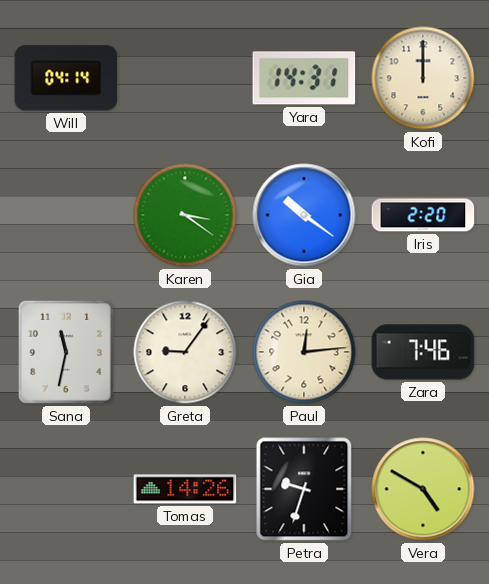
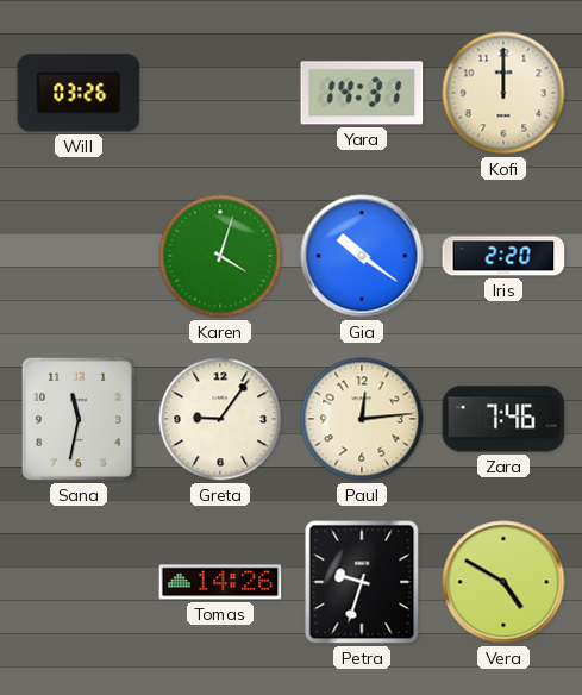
Will: 04:14 -> 03:26
Karen: 3:21 -> 4:03
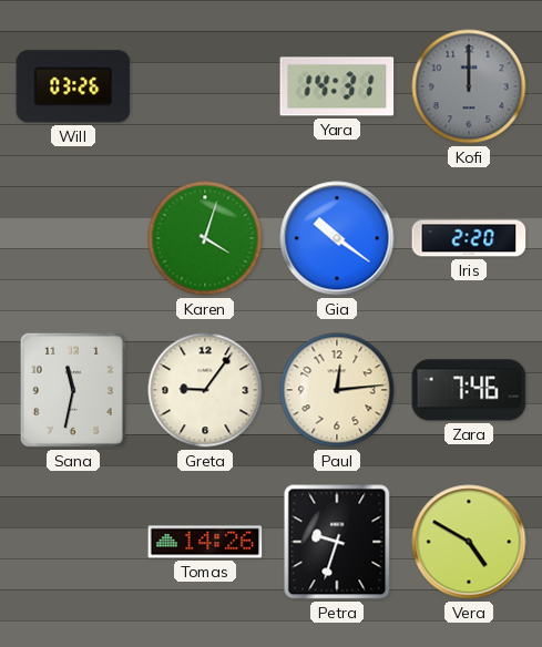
Kofi dial: cream -> grey
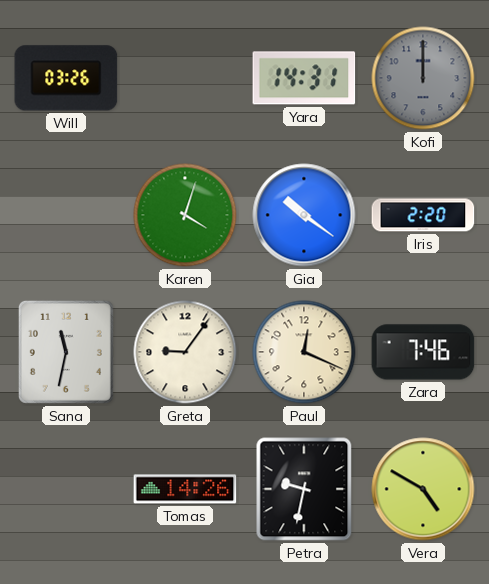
Paul: 12:14 -> 12:19
Petra: 9:33 -> 9:32
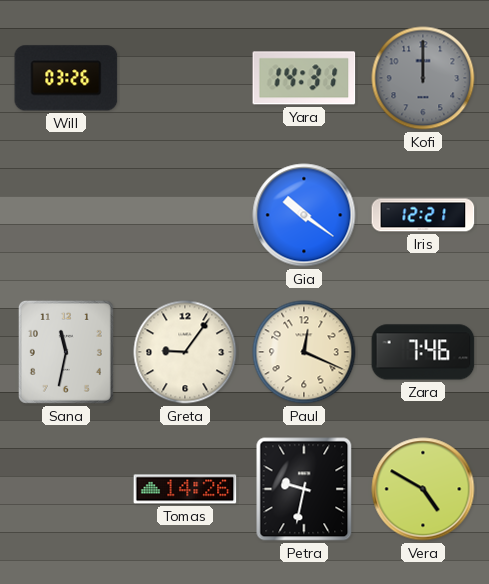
Karen: 4:03 -> none
Iris: 2:20 -> 12:21
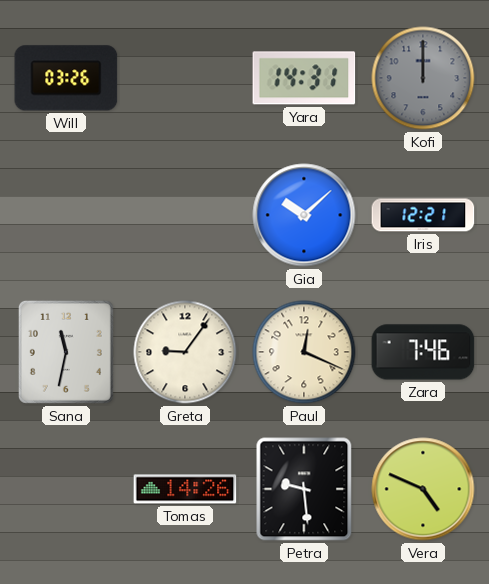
Gia: 10:21 -> 10:08
Petra: 9:32 -> 9:29
Vera: 4:50 -> 4:49
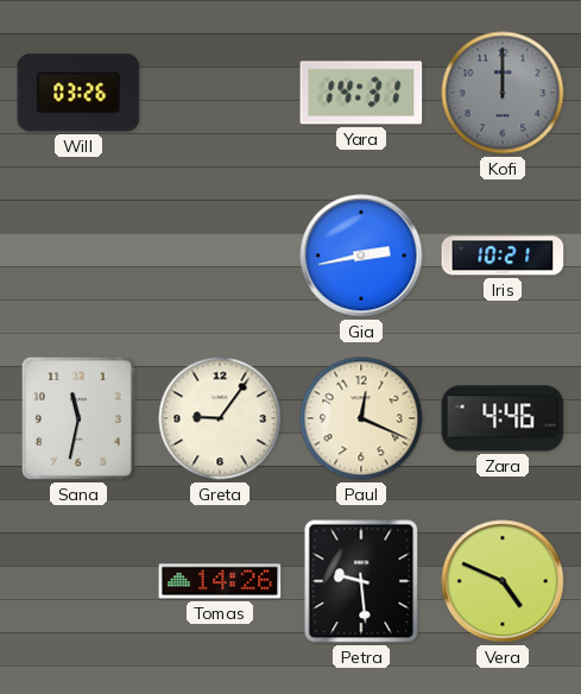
Gia: 10:08 -> 2:43
Iris: 12:21 -> 10:21
Zara: 7:46 -> 4:46
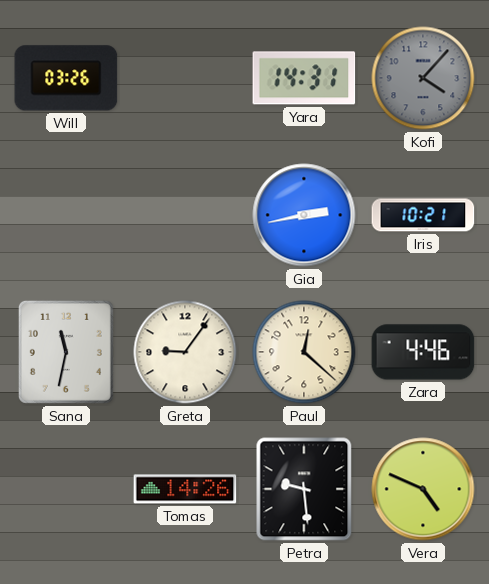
Kofi: 12:00 -> 4:07
Paul: 12:19 -> 12:22
